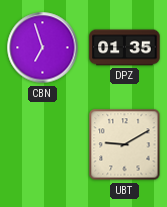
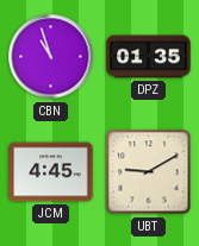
CBN: 6:57 -> 10:57
JCM: none -> 4:45
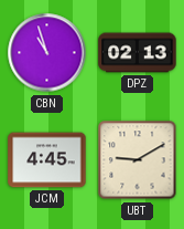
DPZ: 01:35 -> 02:13
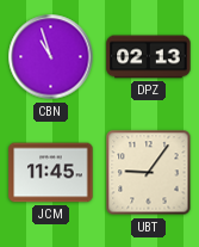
JCM: 4:45 -> 11:45
UBT: 9:10 -> 9:06
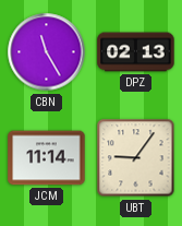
CBN: 10:57 -> 11:25
JCM: 11:45 -> 11:14
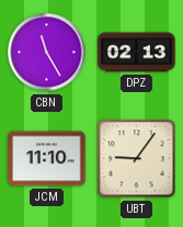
JCM: 11:14 -> 11:10
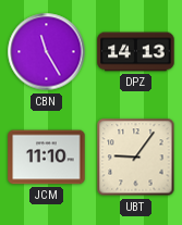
DPZ: 02:13 -> 14:13
